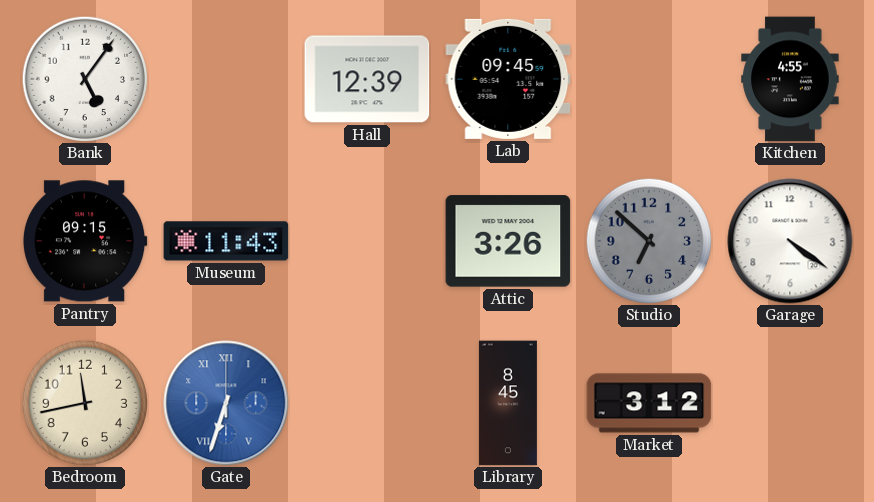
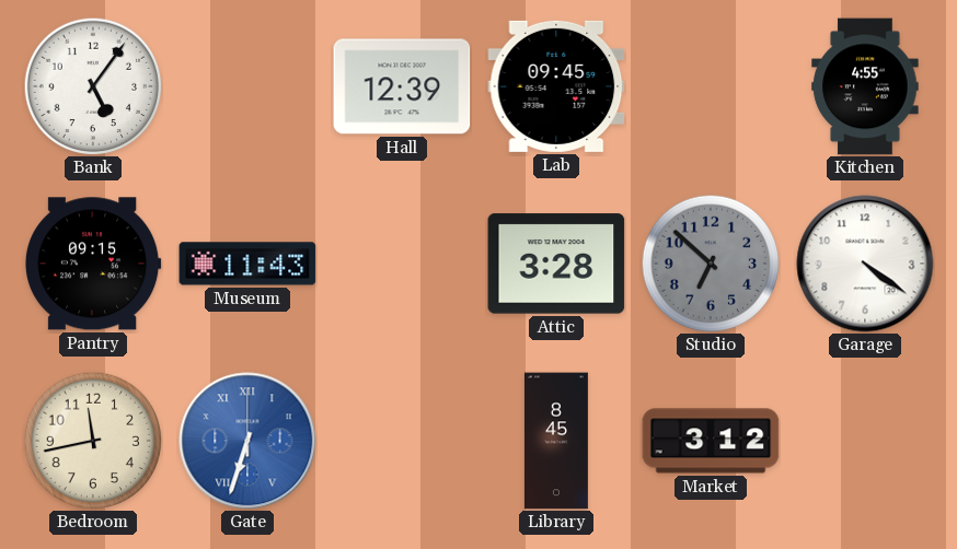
Attic: 3:26 -> 3:28
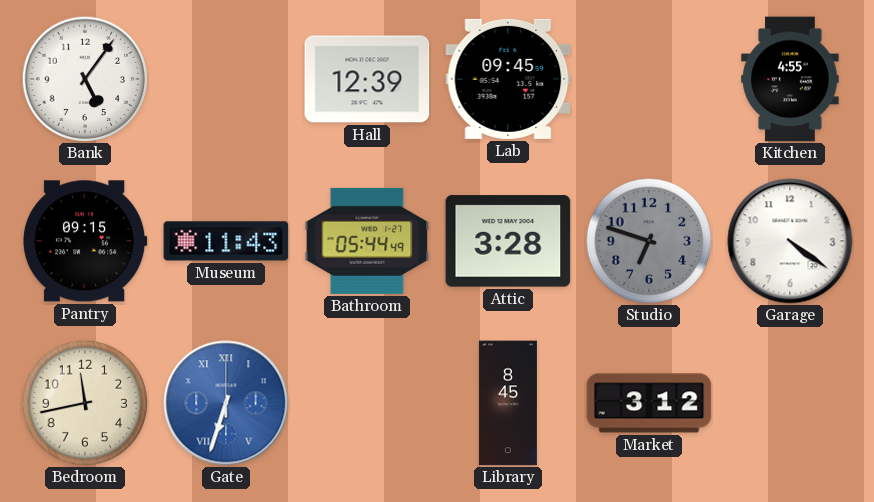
Bathroom: none -> 05:44
Studio: 6:52 -> 6:48
